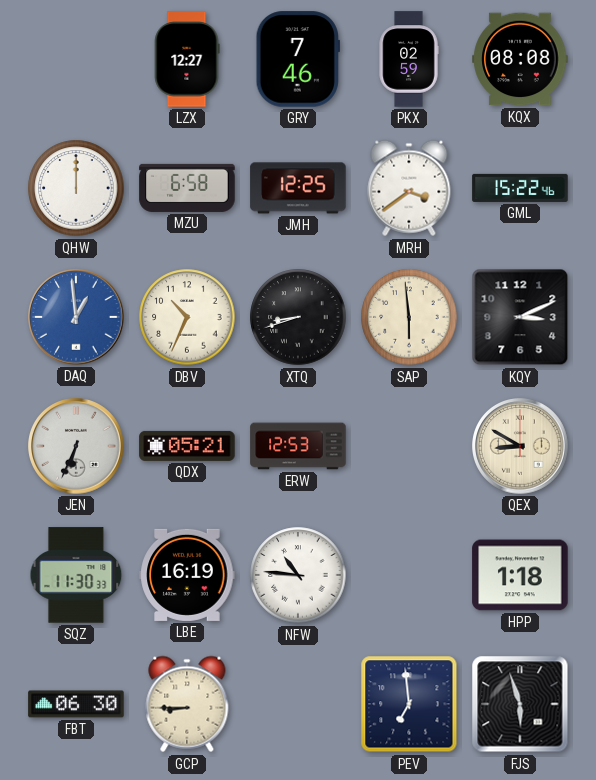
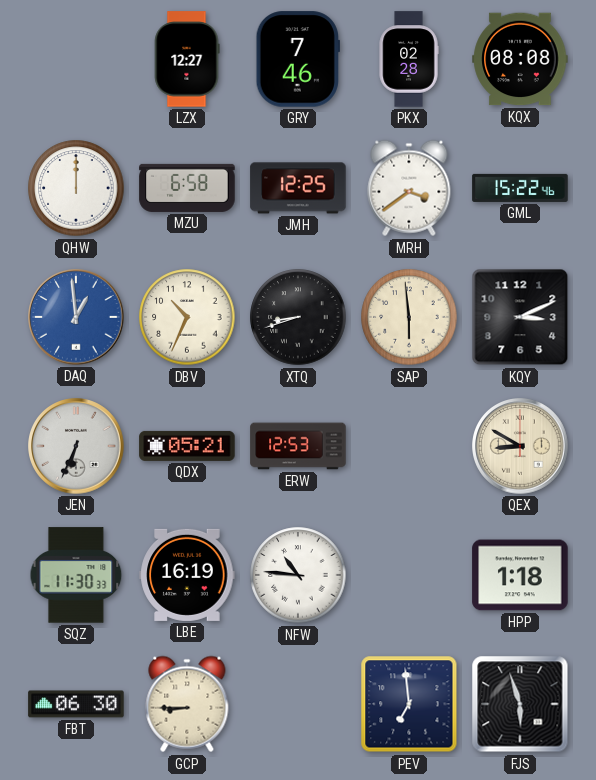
PKX: 02:59 -> 02:28
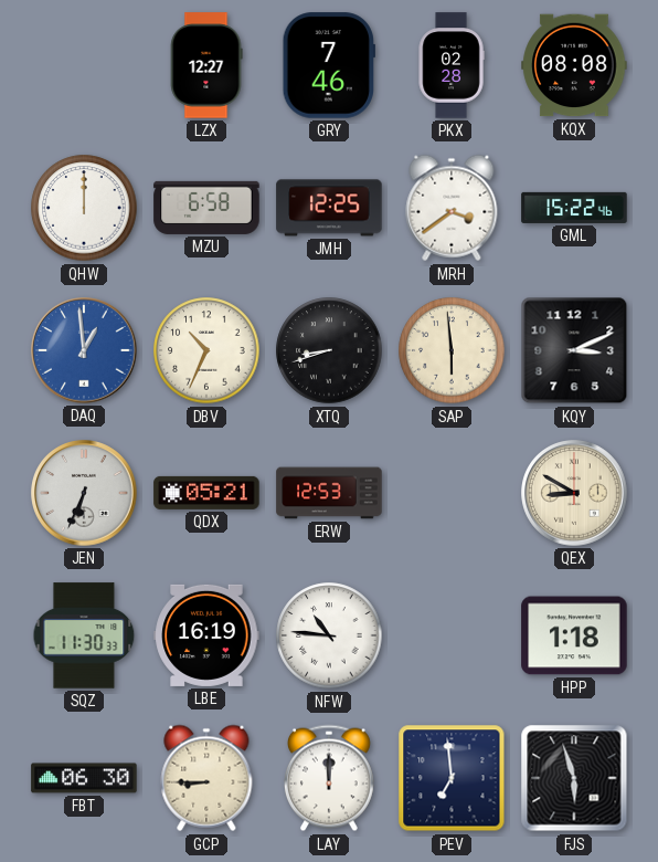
LAY: none -> 12:00
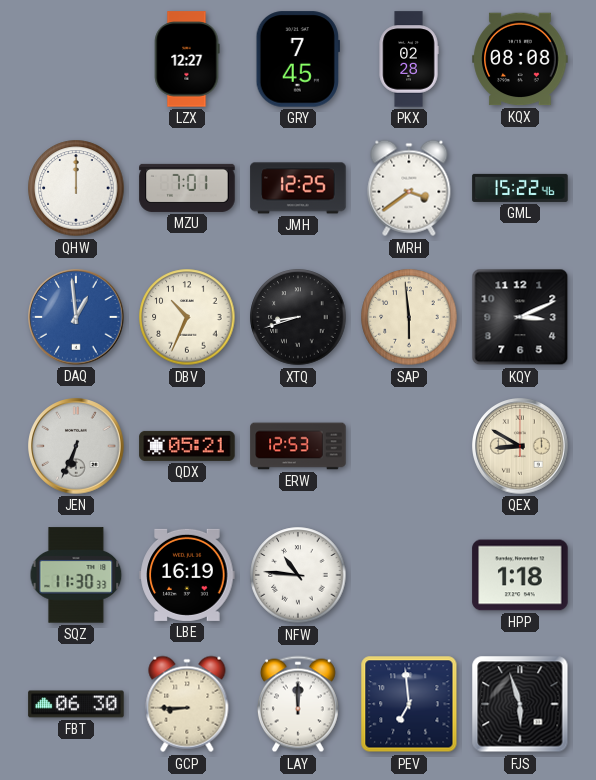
GRY: 7:46 -> 7:45
MZU: 6:58 -> 7:01
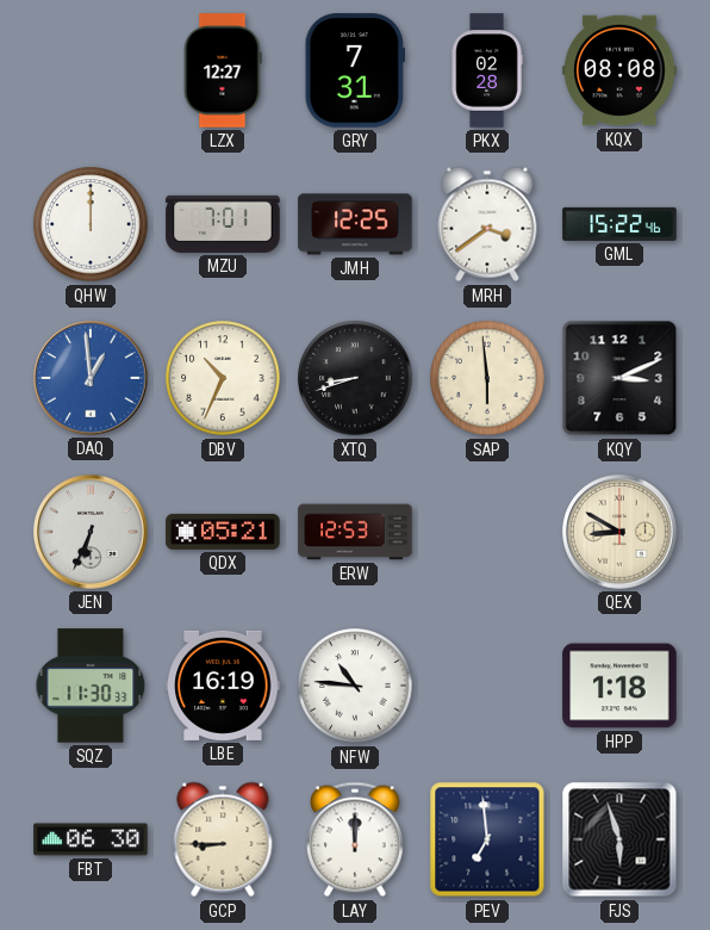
GRY: 7:45 -> 7:31
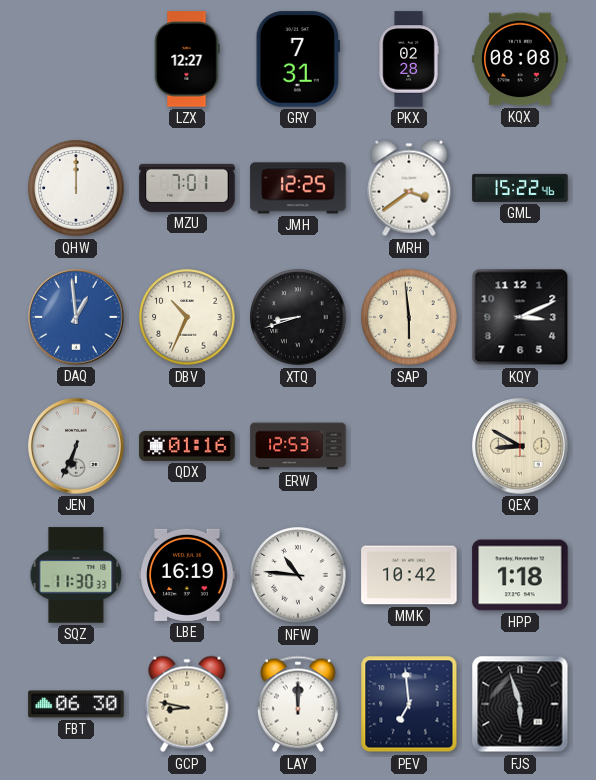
QDX: 05:21 -> 01:16
MMK: none -> 10:42
GCP: 8:45 -> 8:47
